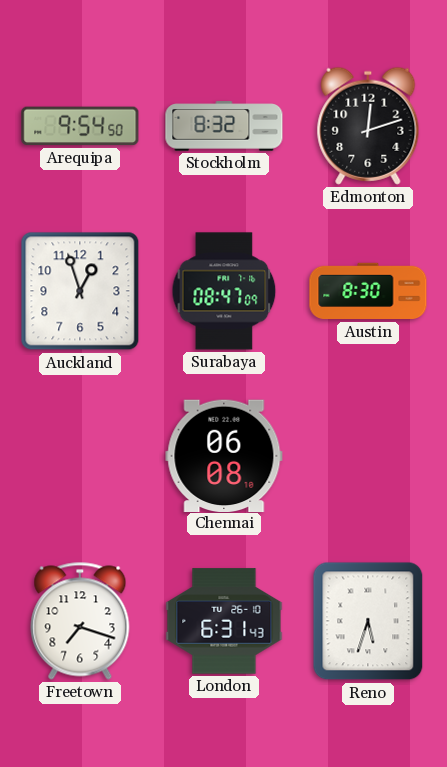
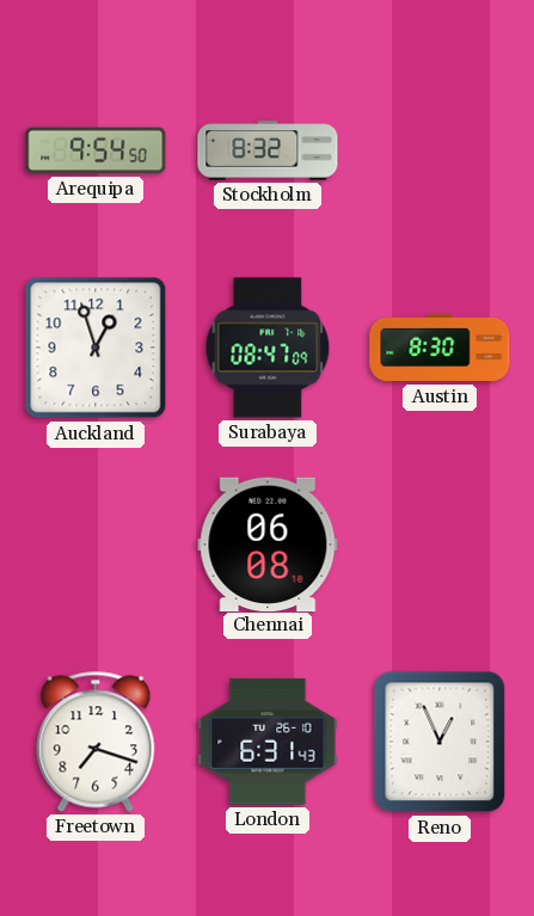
Edmonton: 12:12 -> none
Reno: 5:33 -> 12:56
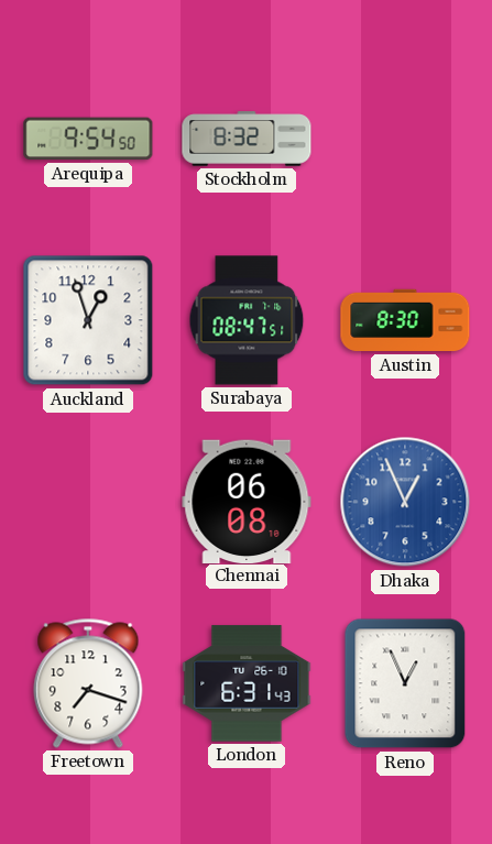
Surabaya: 08:47:09 -> 08:47:51
Dhaka: none -> 12:56
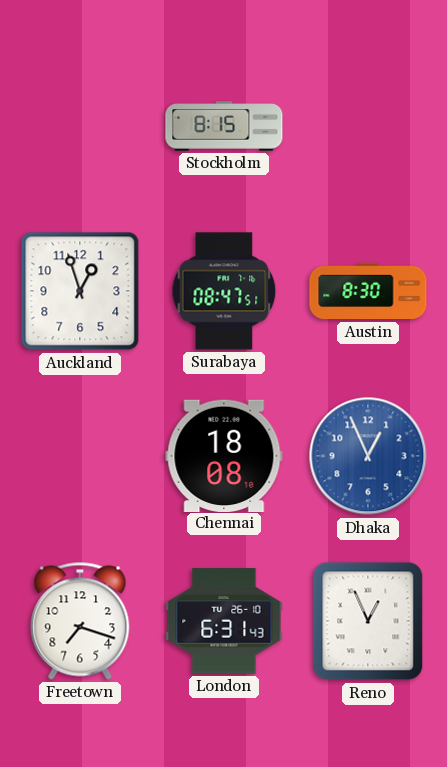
Arequipa: 9:54 -> none
Stockholm: 8:32 -> 8:15
Chennai: 06:08 -> 18:08
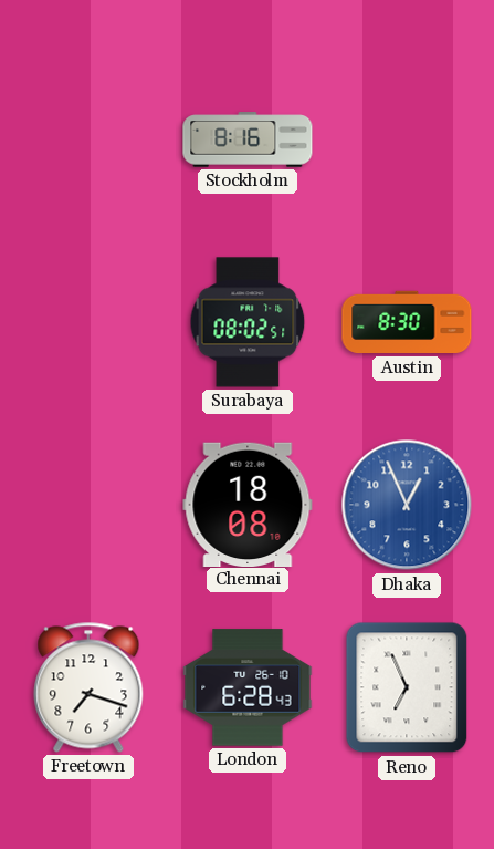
Stockholm: 8:15 -> 8:16
Auckland: 12:57 -> none
Surabaya: 08:47 -> 08:02
London: 6:31 -> 6:28
Reno: 12:56 -> 6:56
